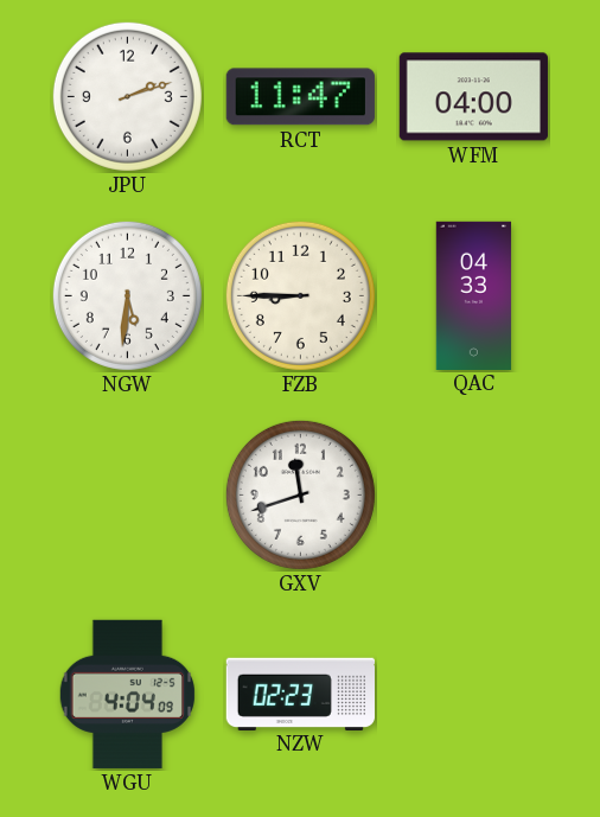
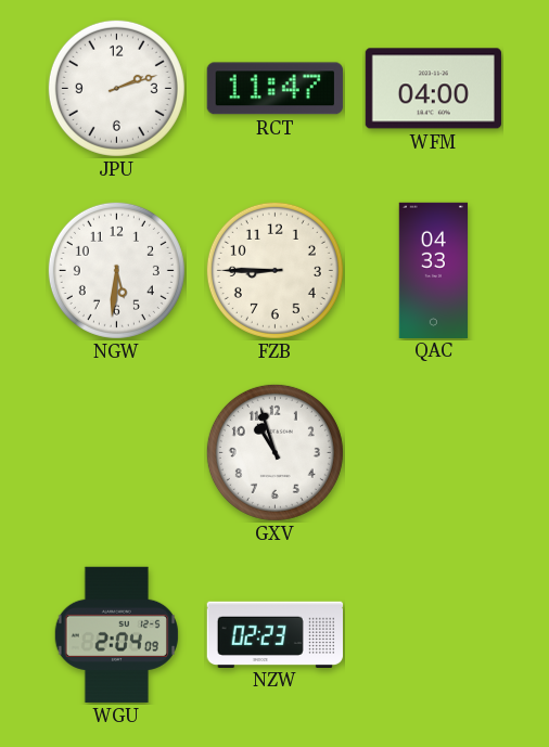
GXV: 11:42 -> 10:57
WGU: 4:04 -> 2:04
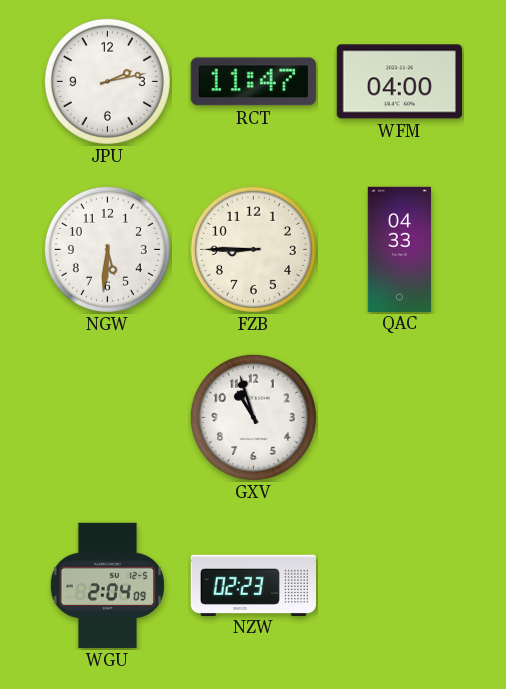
JPU: 2:12 -> 2:13
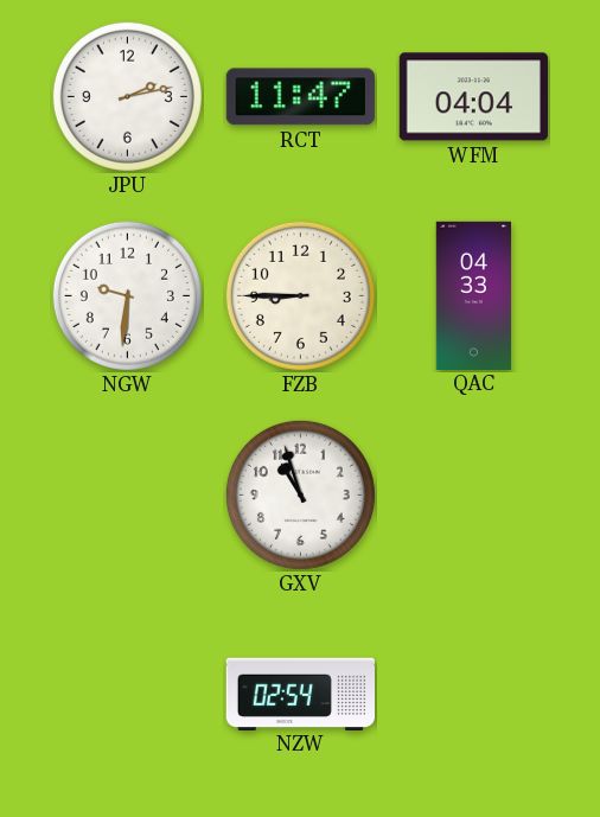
WFM: 04:00 -> 04:04
NGW: 5:31 -> 9:31
WGU: 2:04 -> none
NZW: 02:23 -> 02:54
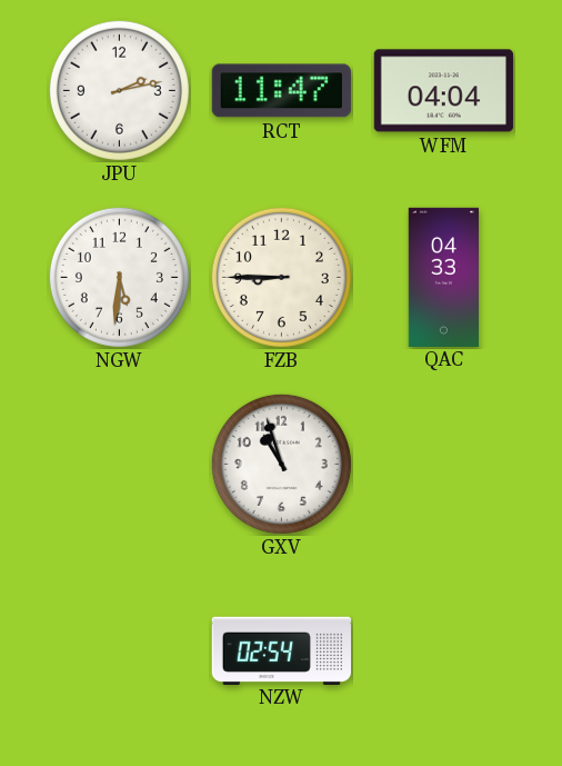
NGW: 9:31 -> 5:31
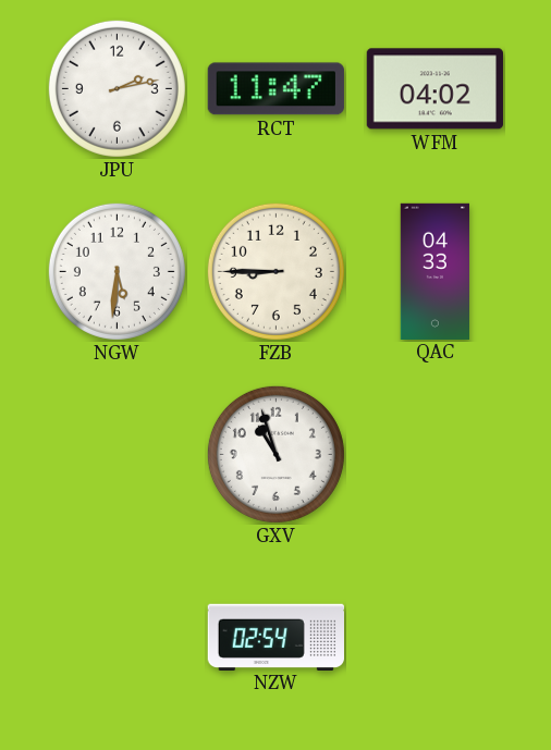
WFM: 04:04 -> 04:02
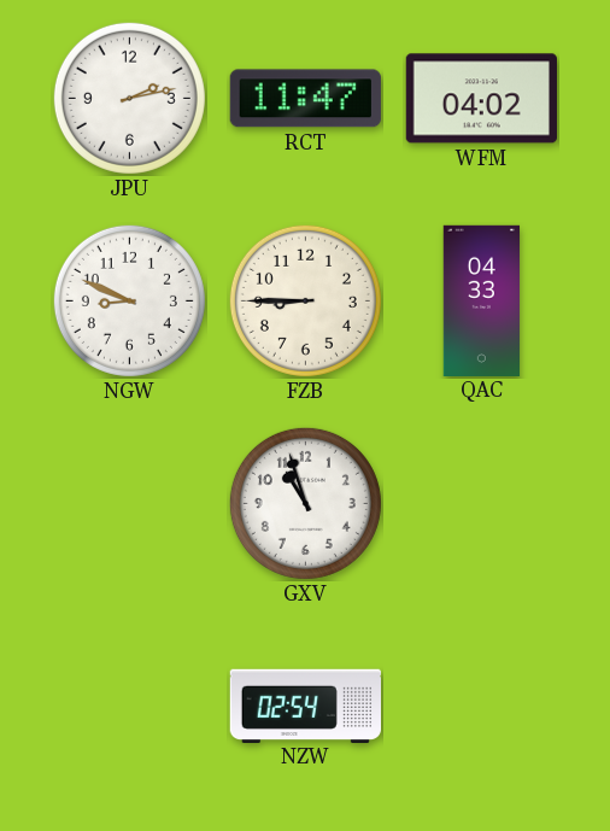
NGW: 5:31 -> 8:49
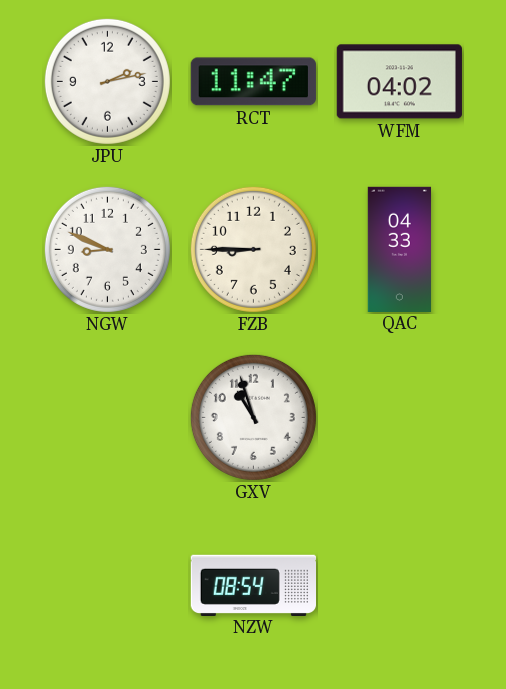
NZW: 02:54 -> 08:54
